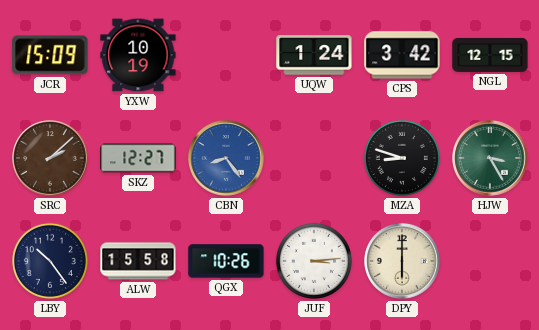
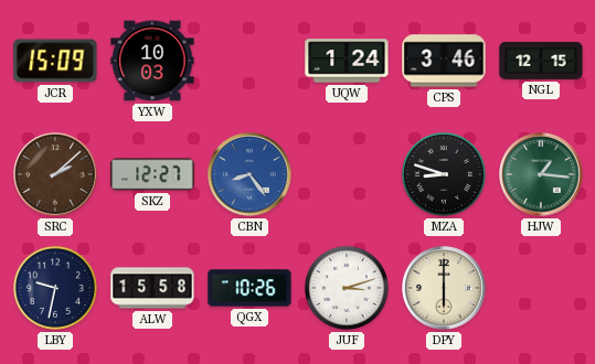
YXW: 10:19 -> 10:03
CPS: 3:42 -> 3:46
HJW: 3:25 -> 1:16
LBY: 10:24 -> 9:32
JUF: 3:14 -> 3:12
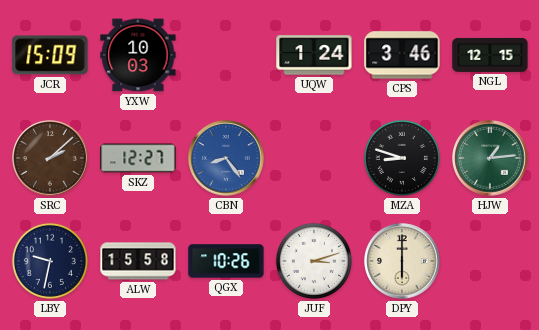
HJW: 1:16 -> 1:14
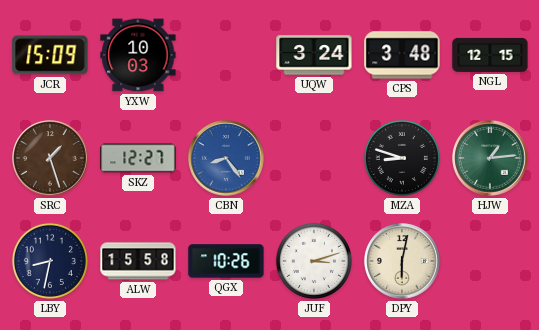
UQW: 1:24 -> 3:24
CPS: 3:46 -> 3:48
SRC: 2:08 -> 1:27
LBY: 9:32 -> 8:32
DPY: 6:00 -> 6:02
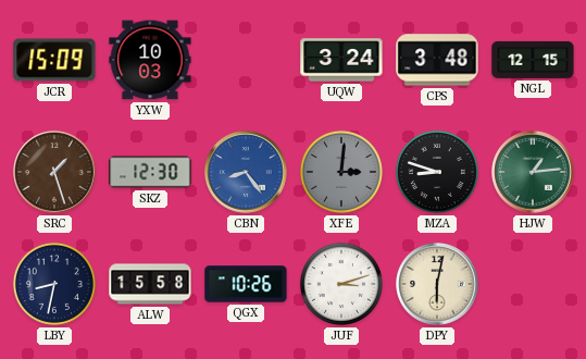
SKZ: 12:27 -> 12:30
XFE: none -> 3:01
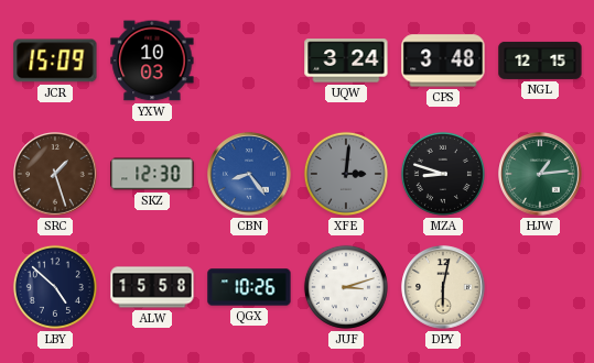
LBY: 8:32 -> 4:52
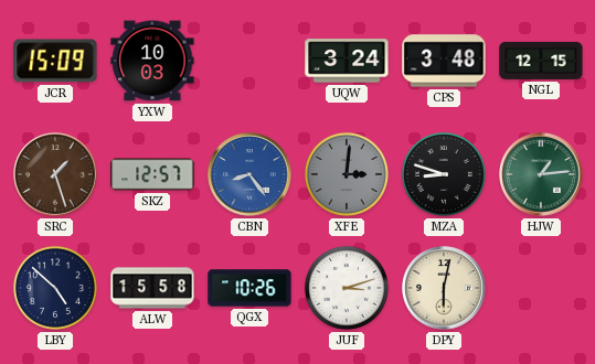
SKZ: 12:30 -> 12:57
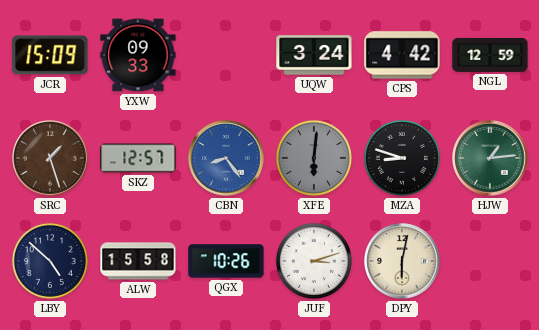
YXW: 10:03 -> 09:33
CPS: 3:48 -> 4:42
NGL: 12:15 -> 12:59
XFE: 3:01 -> 6:01
